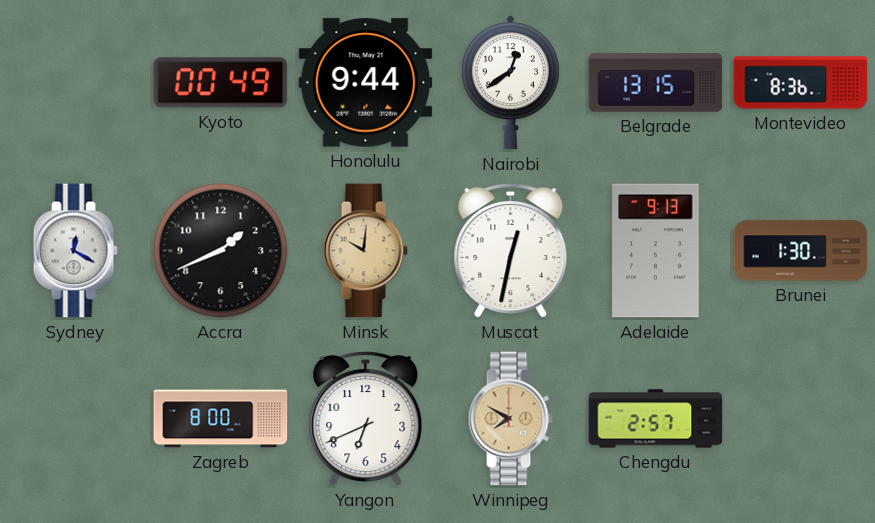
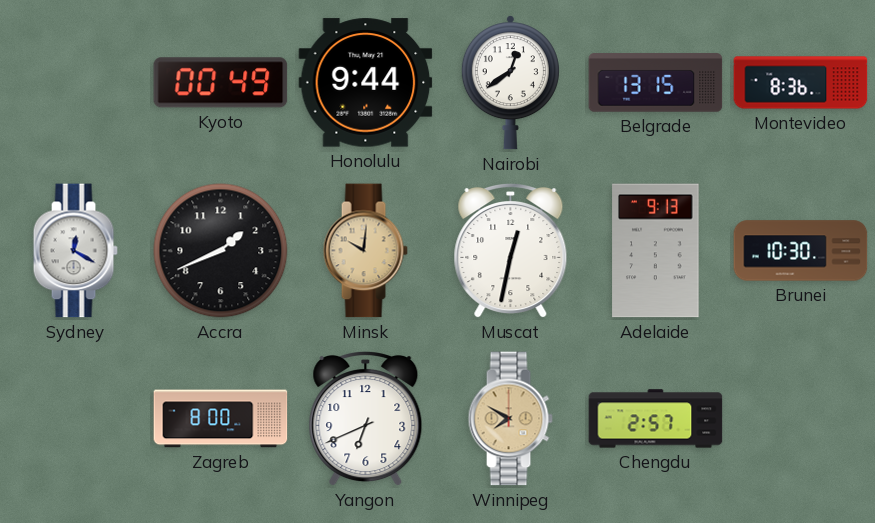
Brunei: 1:30 -> 10:30
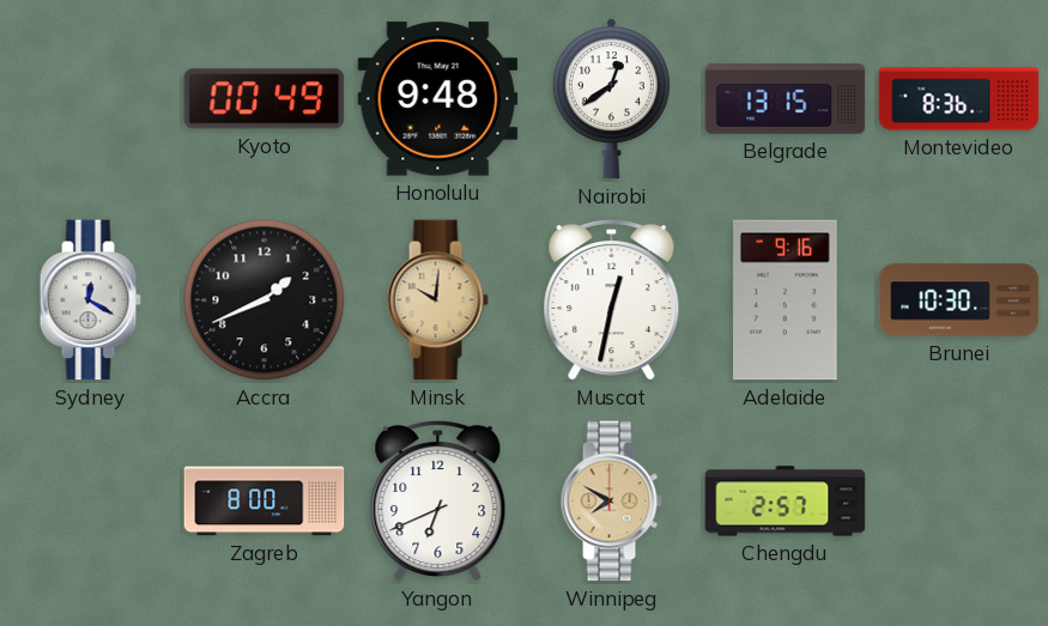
Honolulu: 9:44 -> 9:48
Adelaide: 9:13 -> 9:16
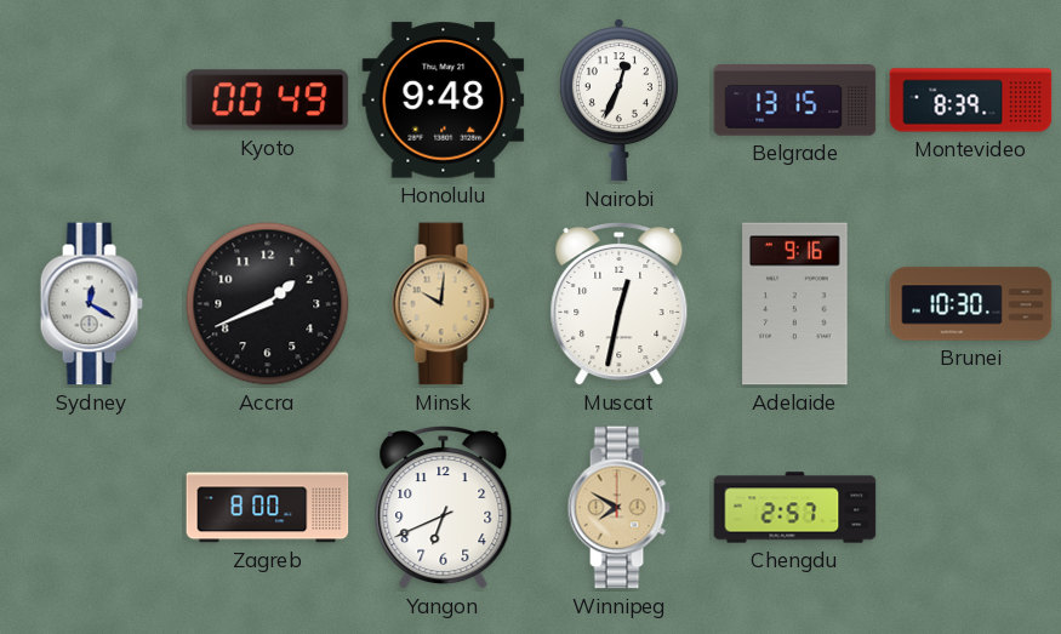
Nairobi: 12:39 -> 12:34
Montevideo: 8:36 -> 8:39
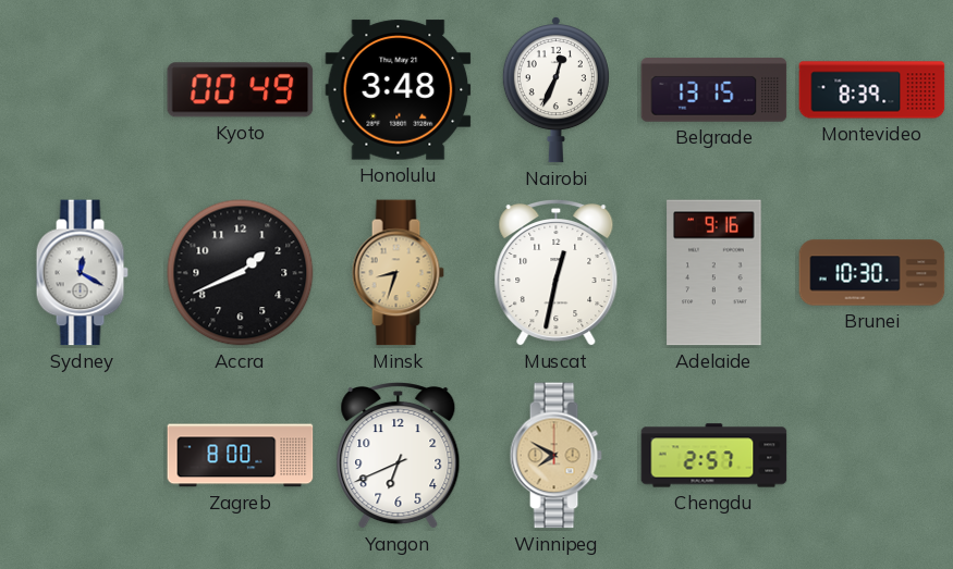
Honolulu: 9:48 -> 3:48
Minsk: 10:01 -> 8:33
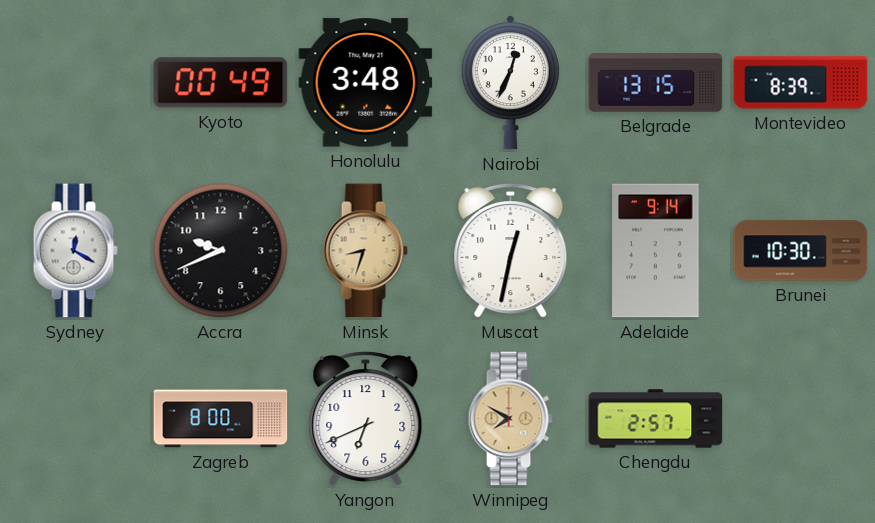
Accra: 1:41 -> 9:41
Adelaide: 9:16 -> 9:14
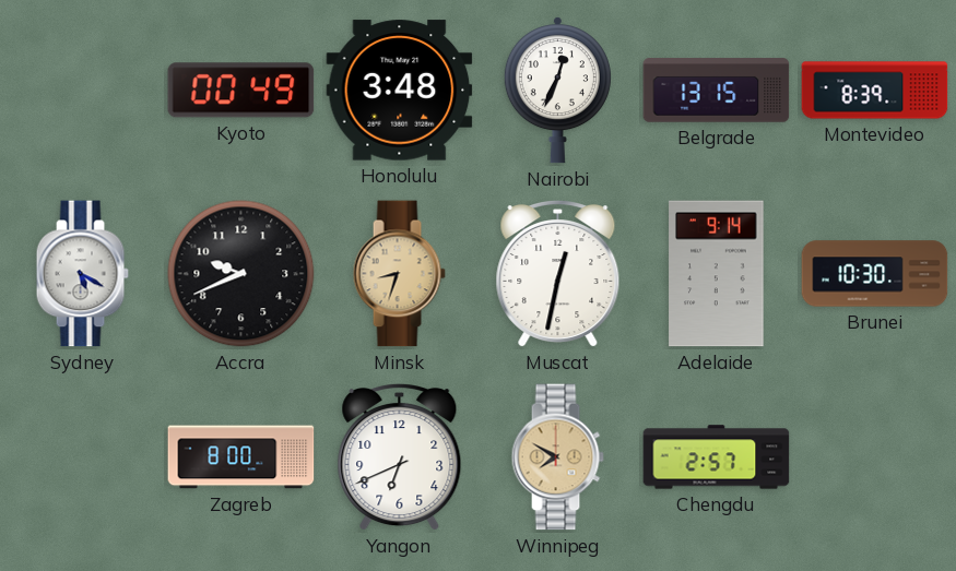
Sydney: 12:20 -> 5:20
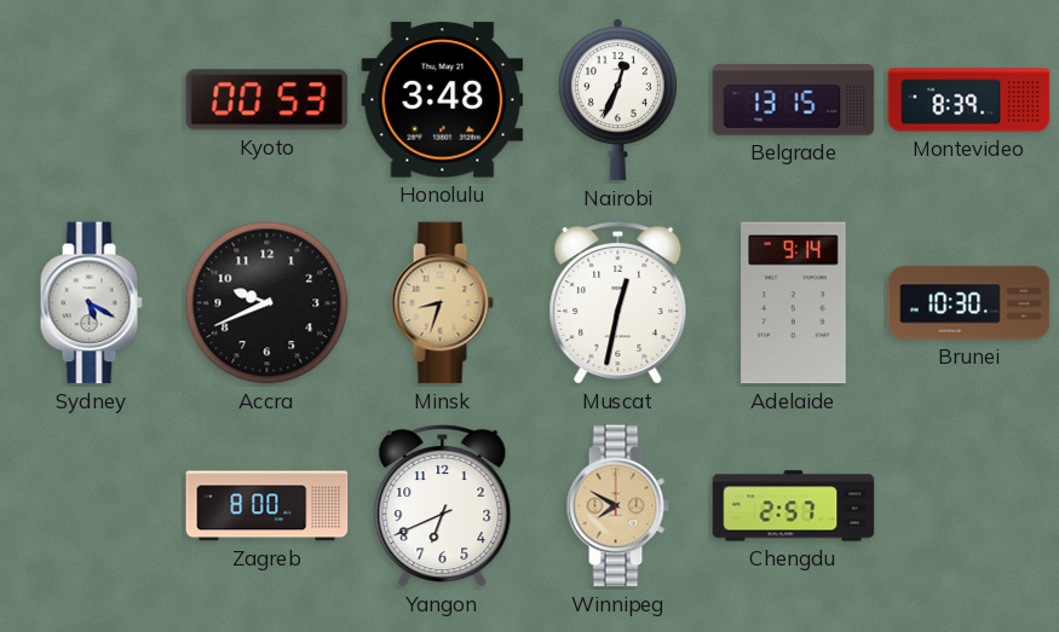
Kyoto: 00:49 -> 00:53
